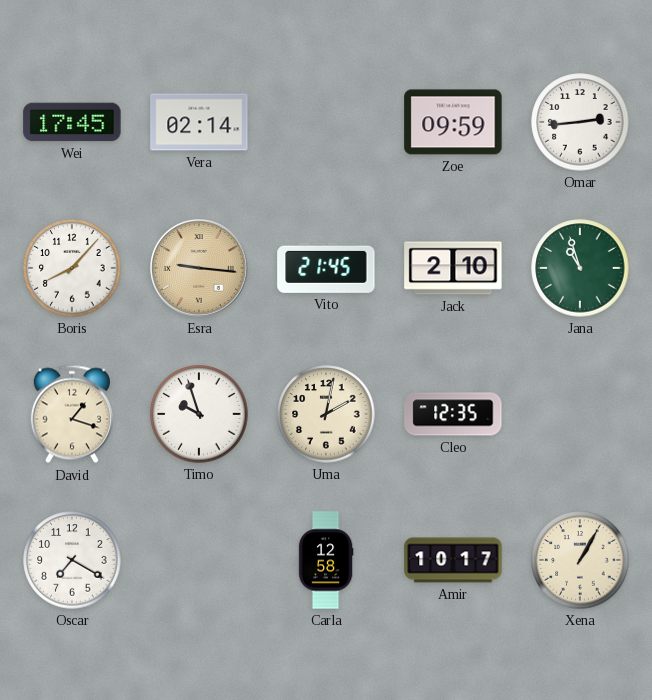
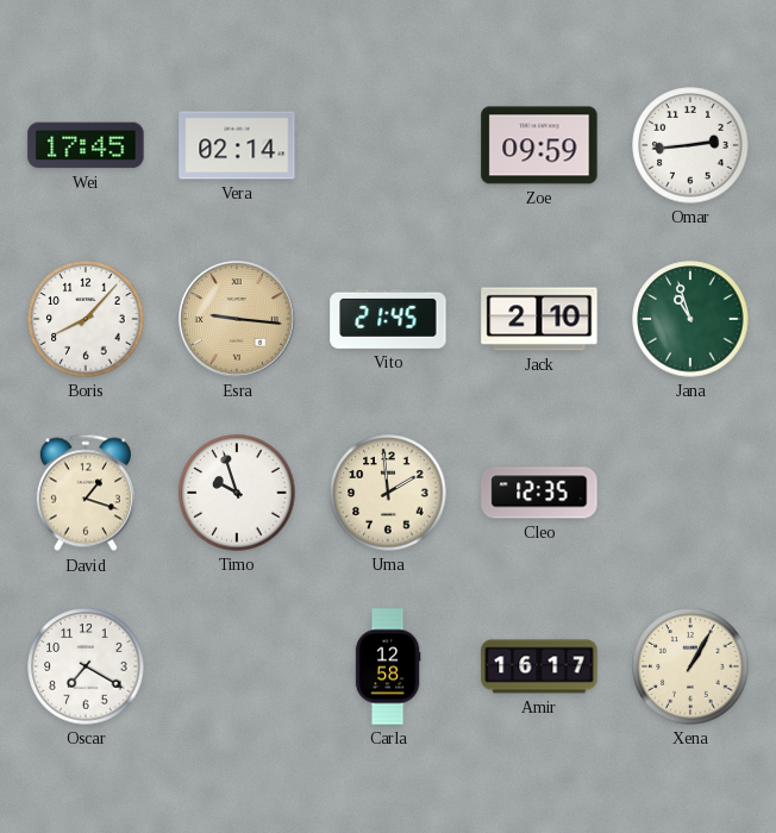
Uma: 2:02 -> 1:59
Amir: 10:17 -> 16:17
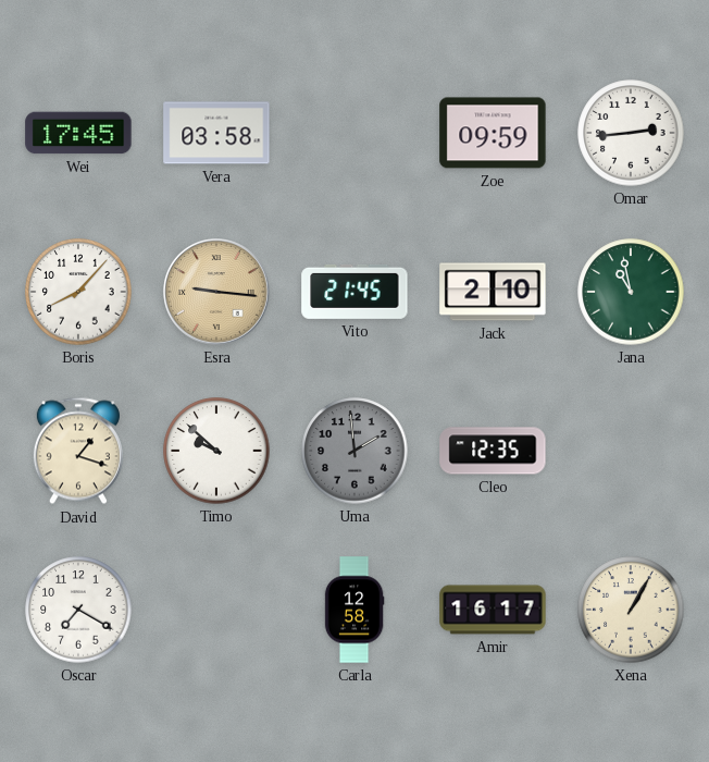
Vera: 02:14 -> 03:58
Jana: 10:57 -> 10:58
Timo: 9:57 -> 9:52
Uma dial: cream -> grey
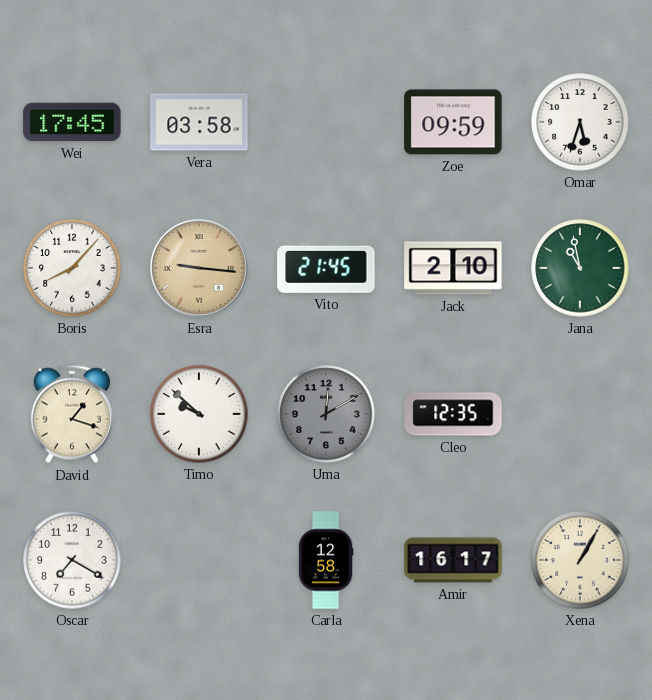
Omar: 2:44 -> 5:33
Uma: 1:59 -> 12:10
